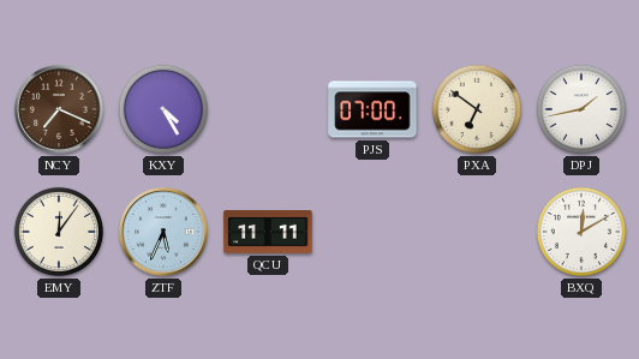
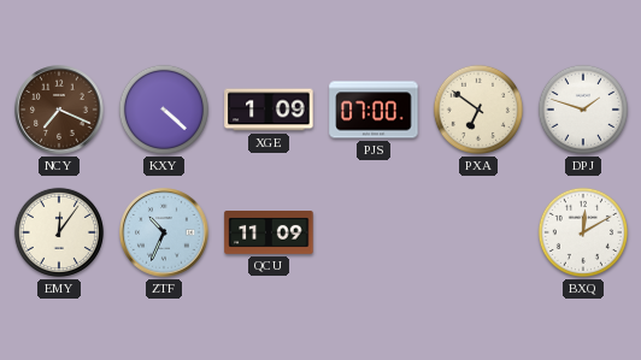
KXY: 4:25 -> 4:22
XGE: none -> 1:09
DPJ: 1:43 -> 1:48
ZTF: 5:34 -> 10:34
QCU: 11:11 -> 11:09
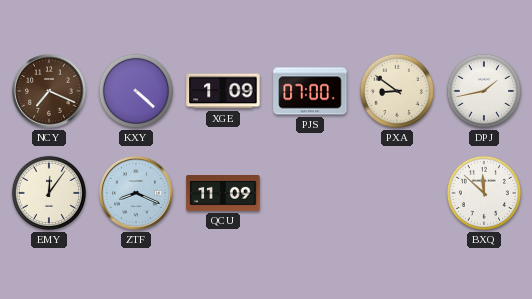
PXA: 6:51 -> 8:51
DPJ: 1:48 -> 1:43
ZTF: 10:34 -> 8:19
BXQ: 12:10 -> 11:52
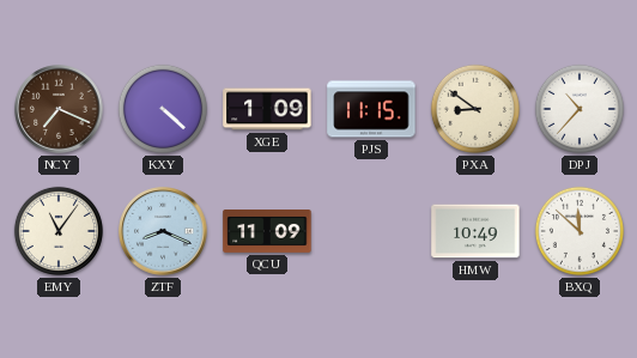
PJS: 07:00 -> 11:15
DPJ: 1:43 -> 10:37
EMY: 12:06 -> 11:06
HMW: none -> 10:49
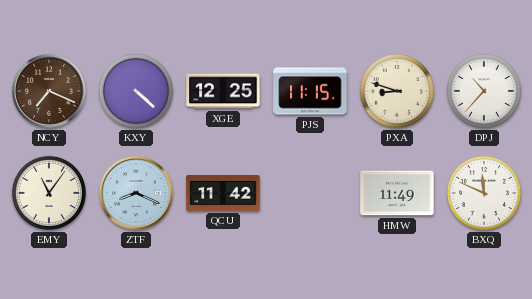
XGE: 1:09 -> 12:25
PXA: 8:51 -> 8:48
QCU: 11:09 -> 11:42
HMW: 10:49 -> 11:49
BXQ: 11:52 -> 11:49
